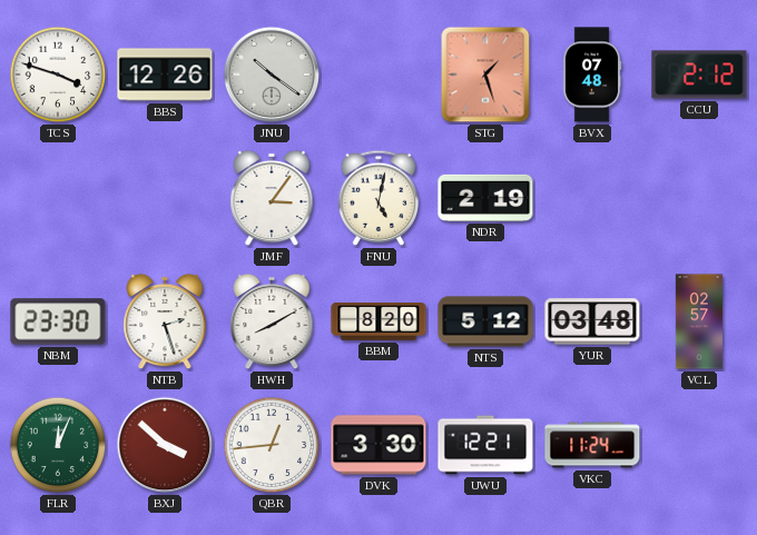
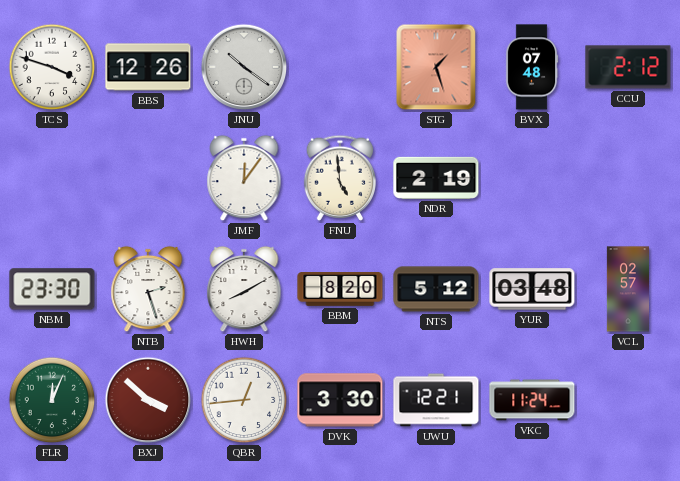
JMF: 3:06 -> 12:06
FNU: 5:02 -> 4:59
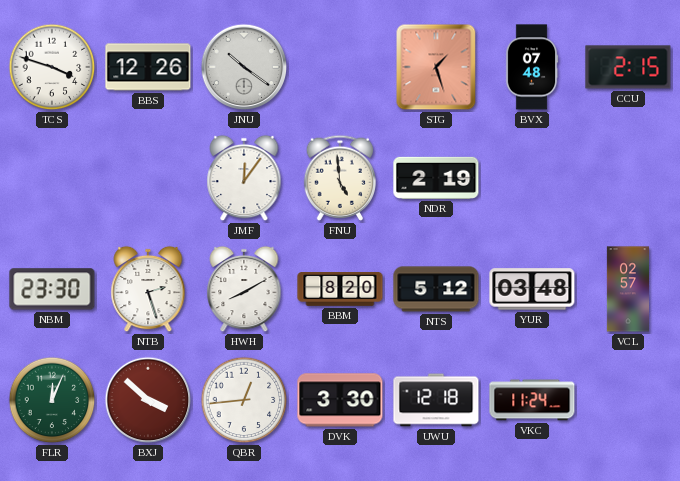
CCU: 2:12 -> 2:15
UWU: 12:21 -> 12:18
